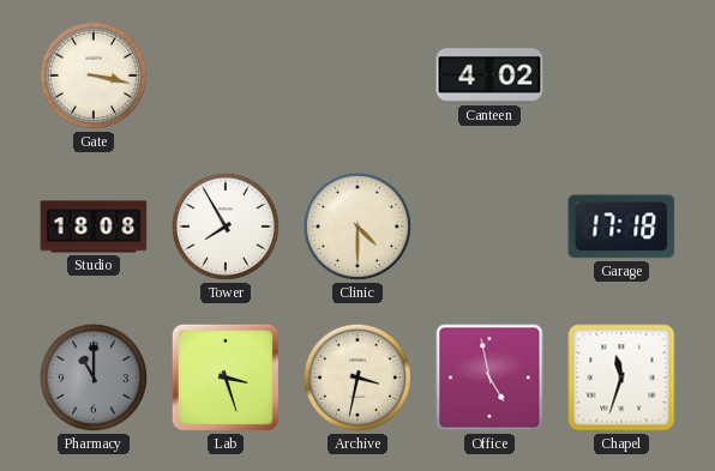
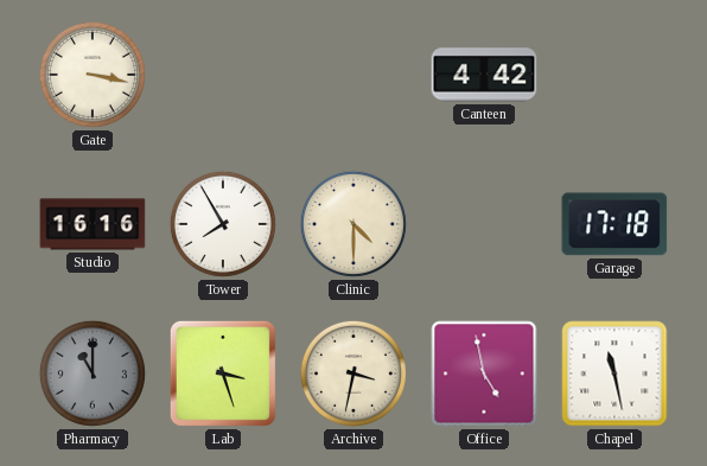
Canteen: 4:02 -> 4:42
Studio: 18:08 -> 16:16
Chapel: 11:33 -> 11:28
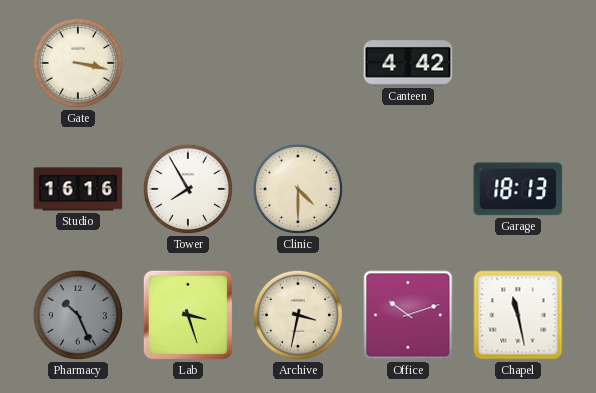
Garage: 17:18 -> 18:13
Pharmacy: 11:00 -> 10:26
Office: 4:58 -> 10:12
